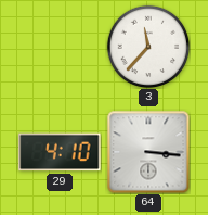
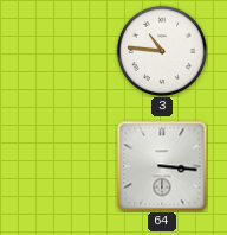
3: 11:37 -> 10:46
29: 4:10 -> none
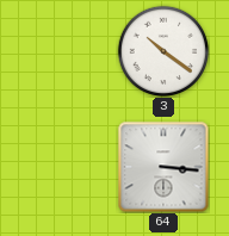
3: 10:46 -> 10:21
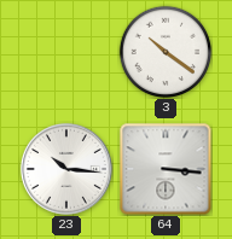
23: none -> 10:16
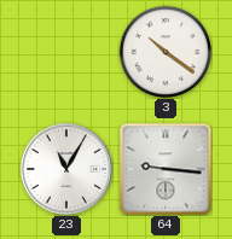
23: 10:16 -> 11:05
64: 3:16 -> 9:16
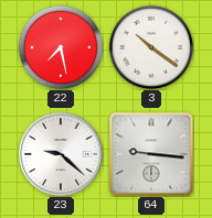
22: none -> 7:28
23: 11:05 -> 9:22
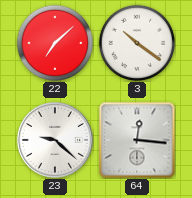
22: 7:28 -> 7:08
64: 9:16 -> 12:16
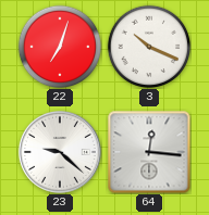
22: 7:08 -> 7:03
3: 10:21 -> 10:19
